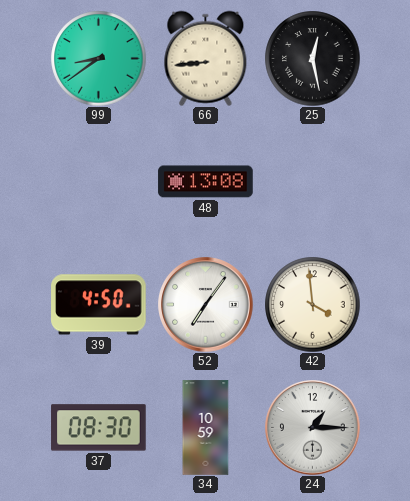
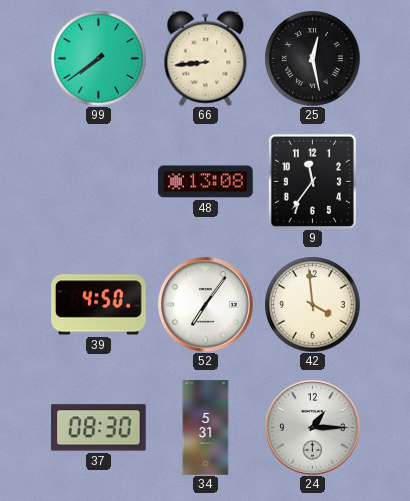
99: 8:39 -> 7:39
9: none -> 11:36
34: 10:59 -> 5:31
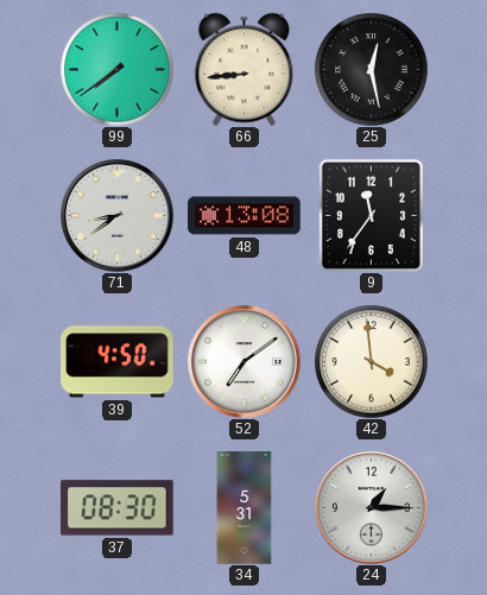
71: none -> 8:39
52: 7:06 -> 7:09
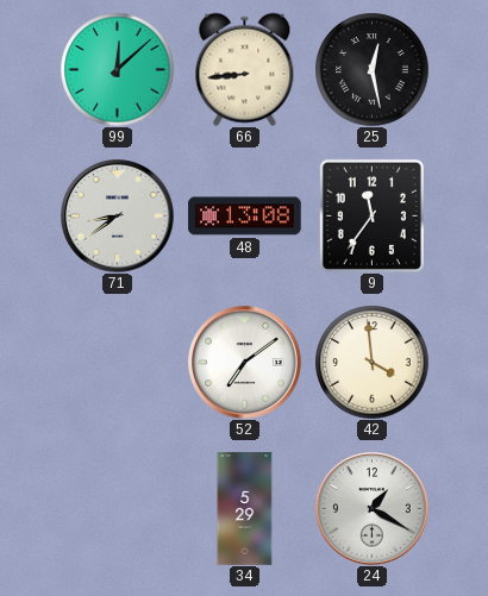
99: 7:39 -> 12:08
39: 4:50 -> none
37: 08:30 -> none
34: 5:31 -> 5:29
24: 1:15 -> 1:20
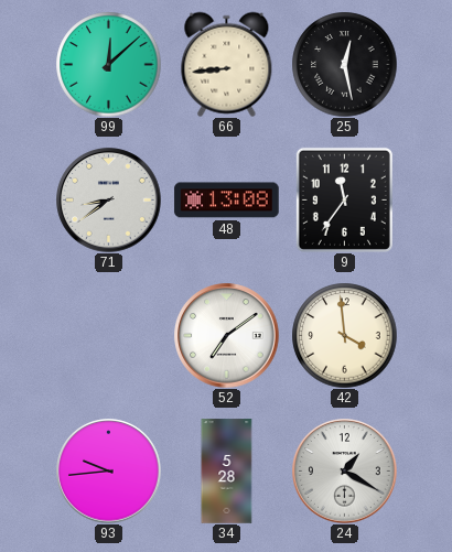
93: none -> 9:44
34: 5:29 -> 5:28
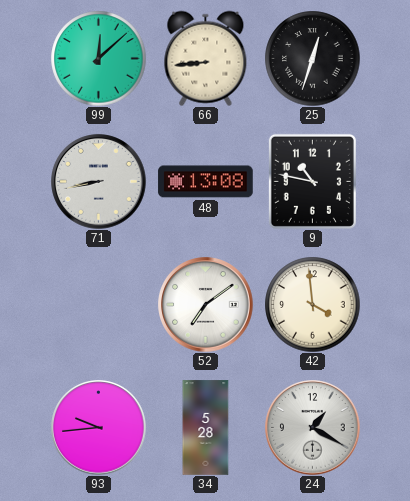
25: 12:28 -> 12:33
71: 8:39 -> 8:43
9: 11:36 -> 10:47
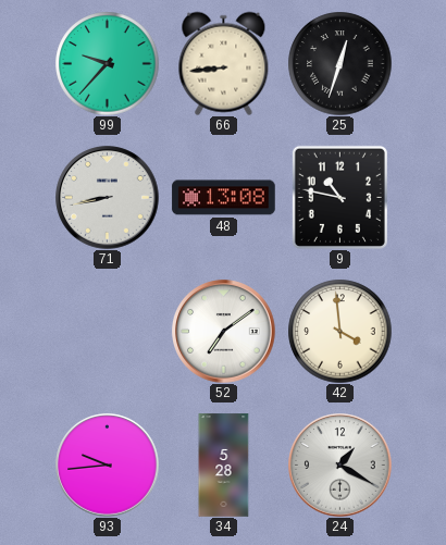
99: 12:08 -> 9:37
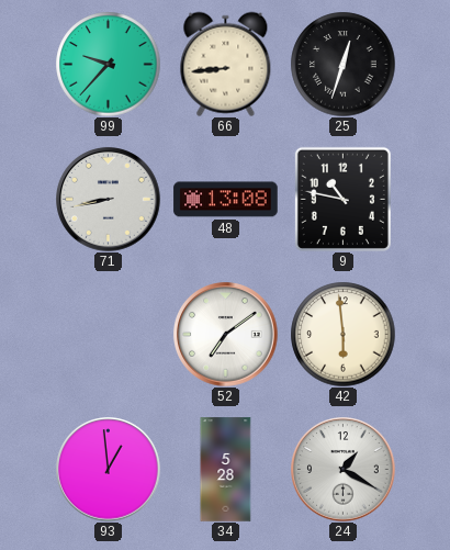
42: 3:59 -> 5:59
93: 9:44 -> 12:59
